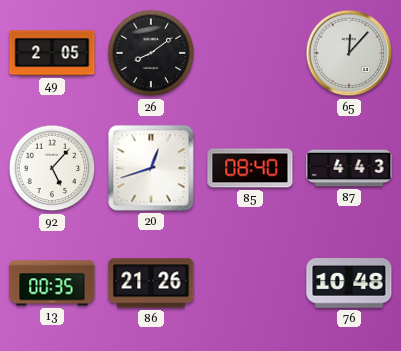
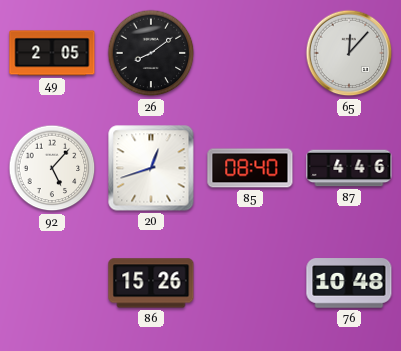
87: 4:43 -> 4:46
13: 00:35 -> none
86: 21:26 -> 15:26
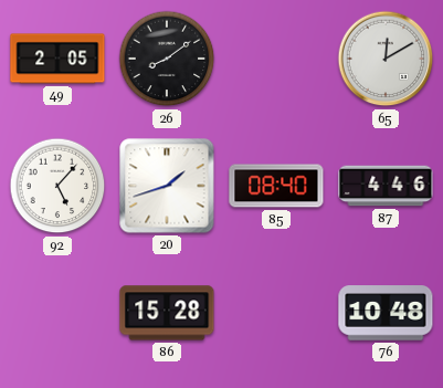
65: 12:07 -> 12:10
20: 12:42 -> 1:42
86: 15:26 -> 15:28
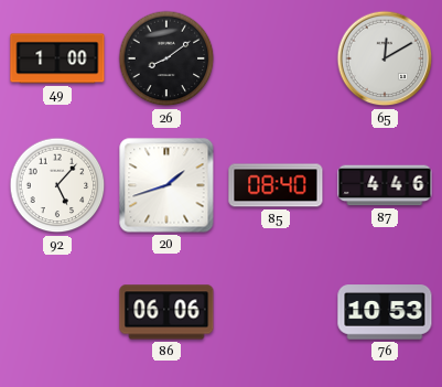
49: 2:05 -> 1:00
86: 15:28 -> 06:06
76: 10:48 -> 10:53
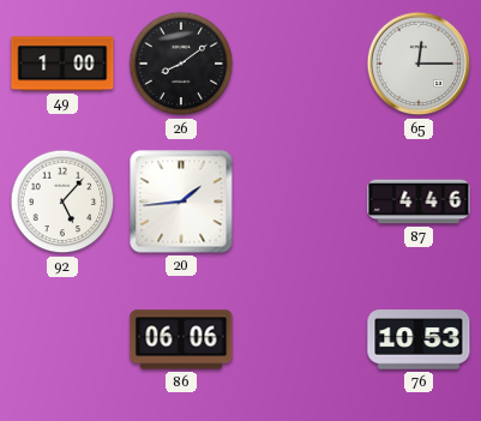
65: 12:10 -> 12:15
20: 1:42 -> 1:44
85: 08:40 -> none
